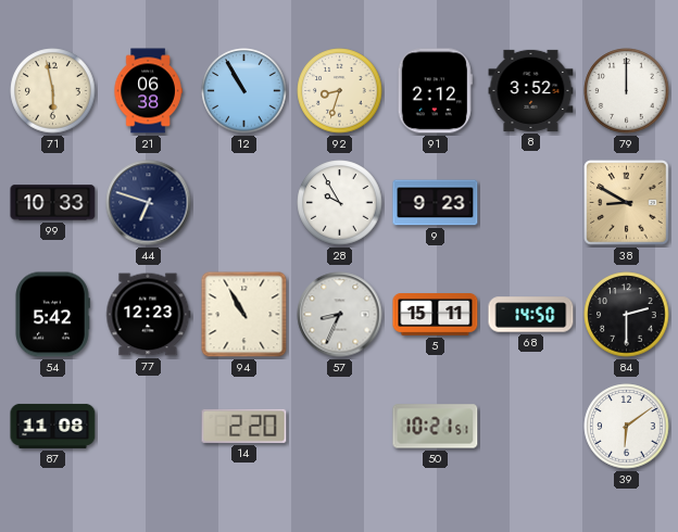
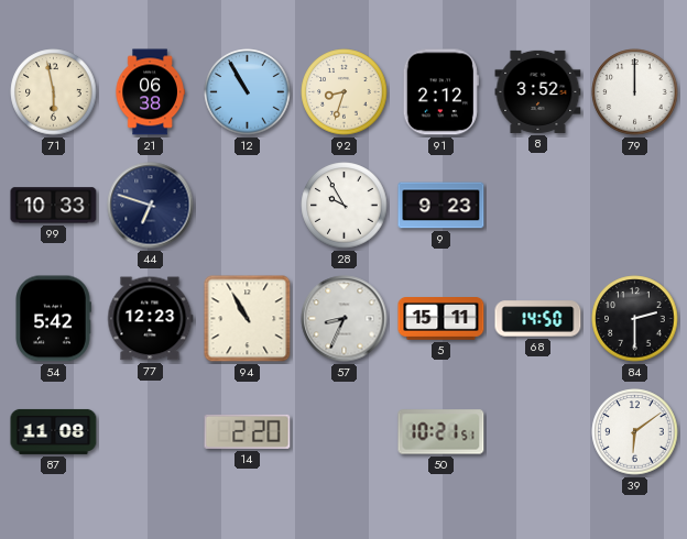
38: 8:50 -> none
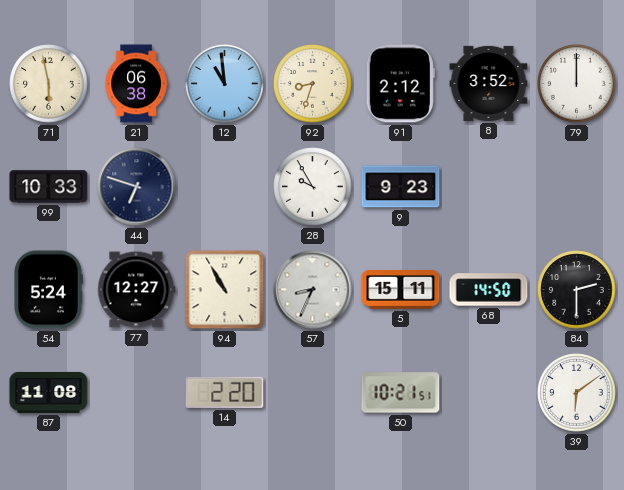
12: 10:55 -> 10:59
54: 5:42 -> 5:24
77: 12:23 -> 12:27
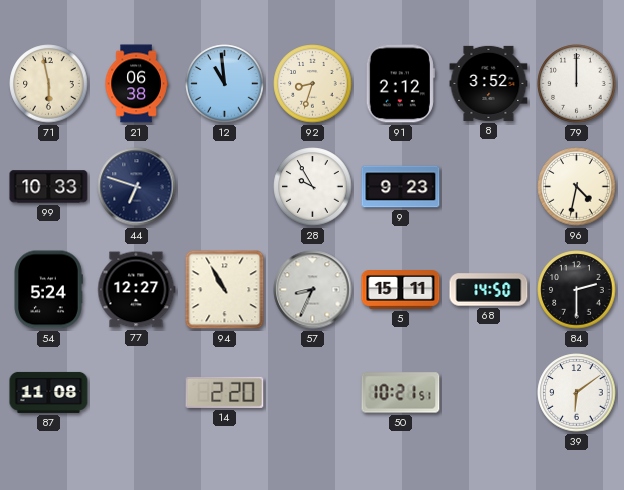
96: none -> 4:32
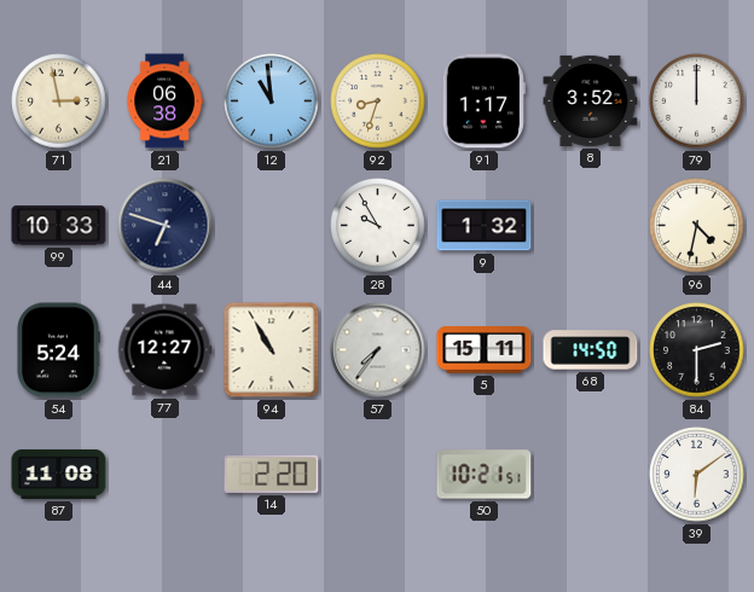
71: 5:58 -> 2:58
91: 2:12 -> 1:17
9: 9:23 -> 1:32
57: 8:34 -> 7:36
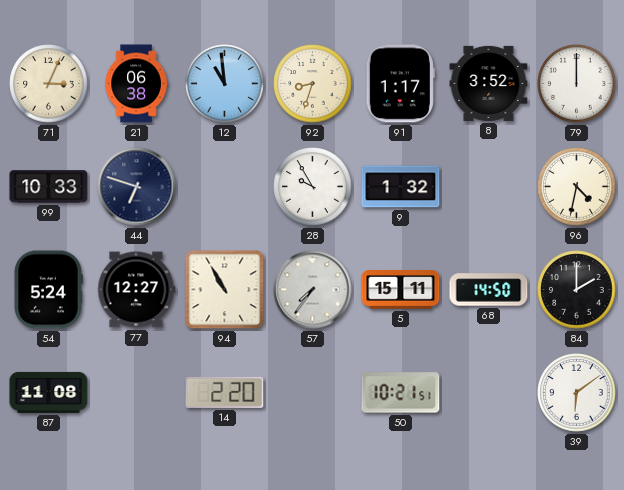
71: 2:58 -> 3:04
84: 2:30 -> 2:00
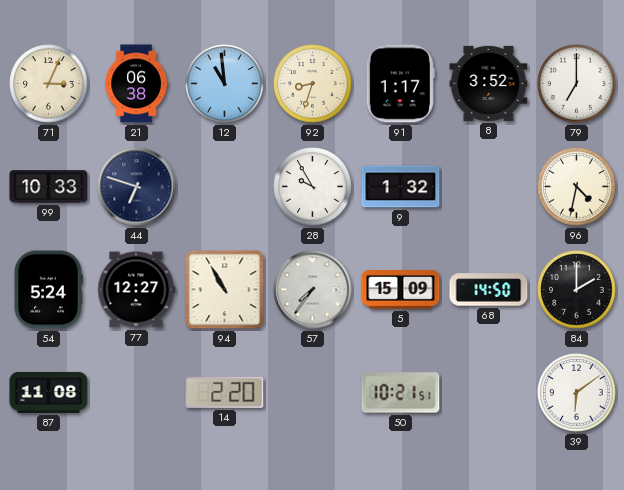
79: 12:00 -> 7:00
5: 15:11 -> 15:09
